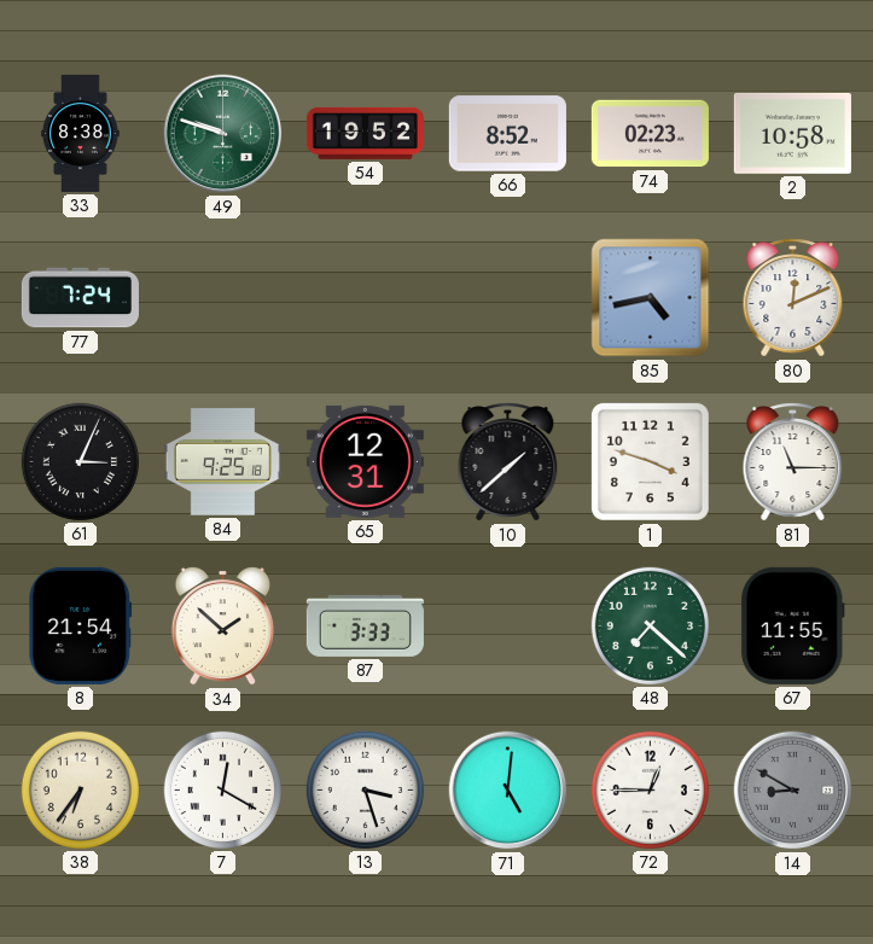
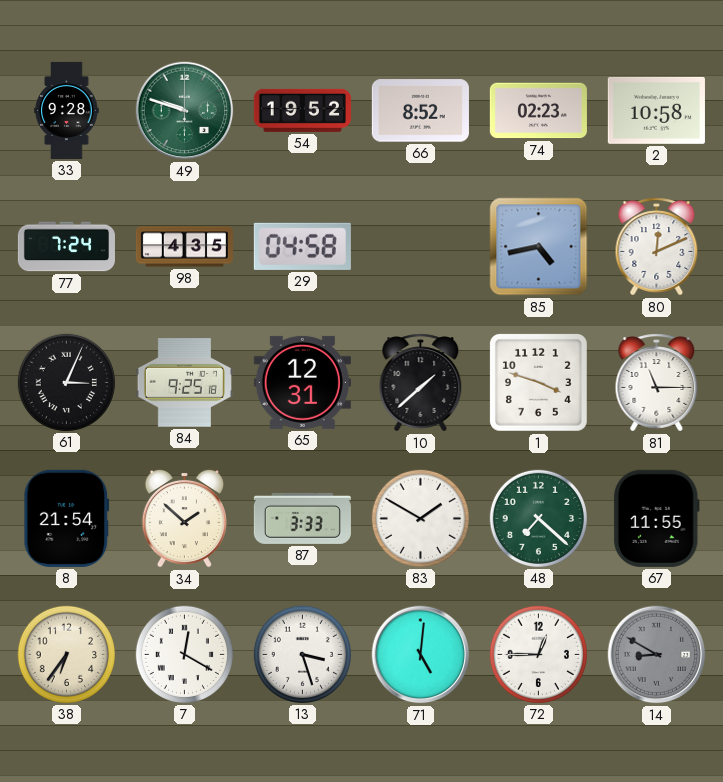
33: 8:38 -> 9:28
98: none -> 4:35
29: none -> 04:58
83: none -> 1:50
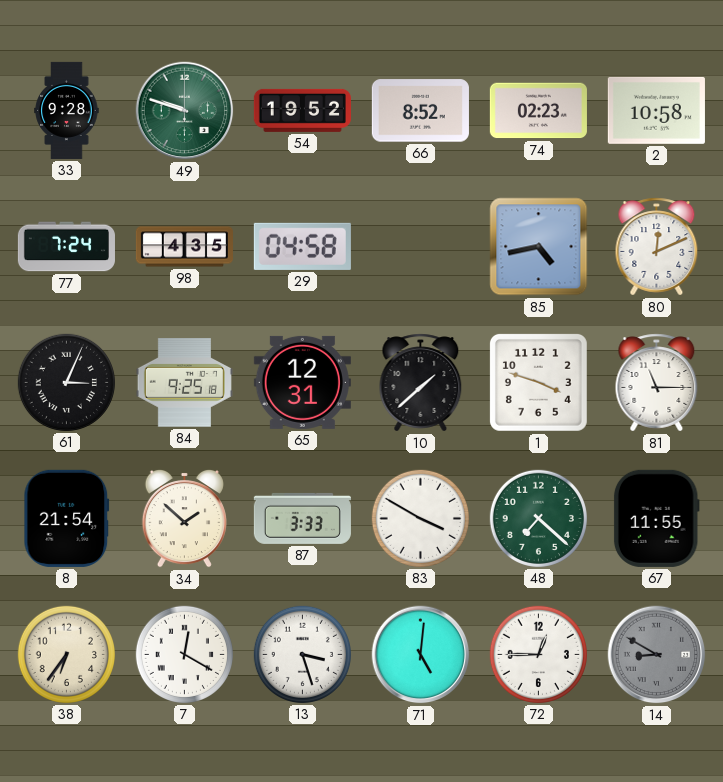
83: 1:50 -> 3:50
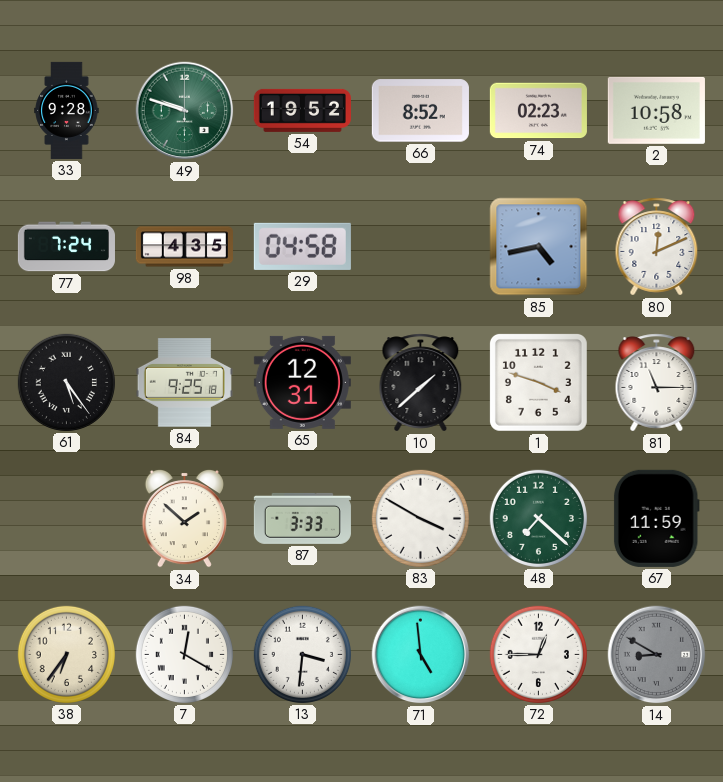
61: 3:04 -> 5:24
8: 21:54 -> none
67: 11:55 -> 11:59
13: 3:27 -> 3:31
71: 5:01 -> 4:59
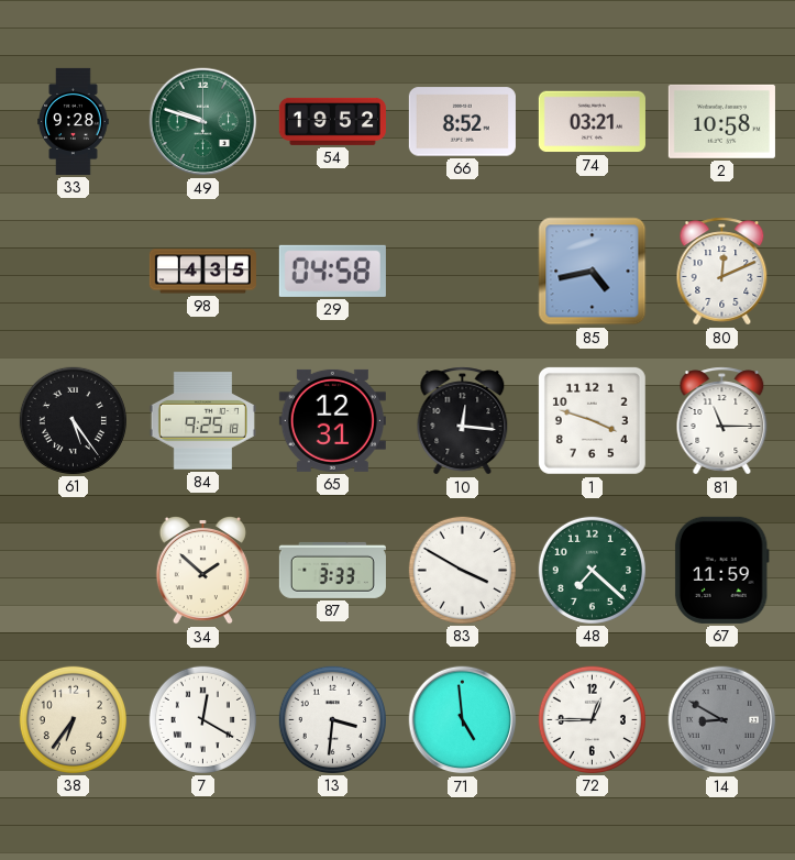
74: 02:23 -> 03:21
77: 7:24 -> none
10: 1:38 -> 12:16
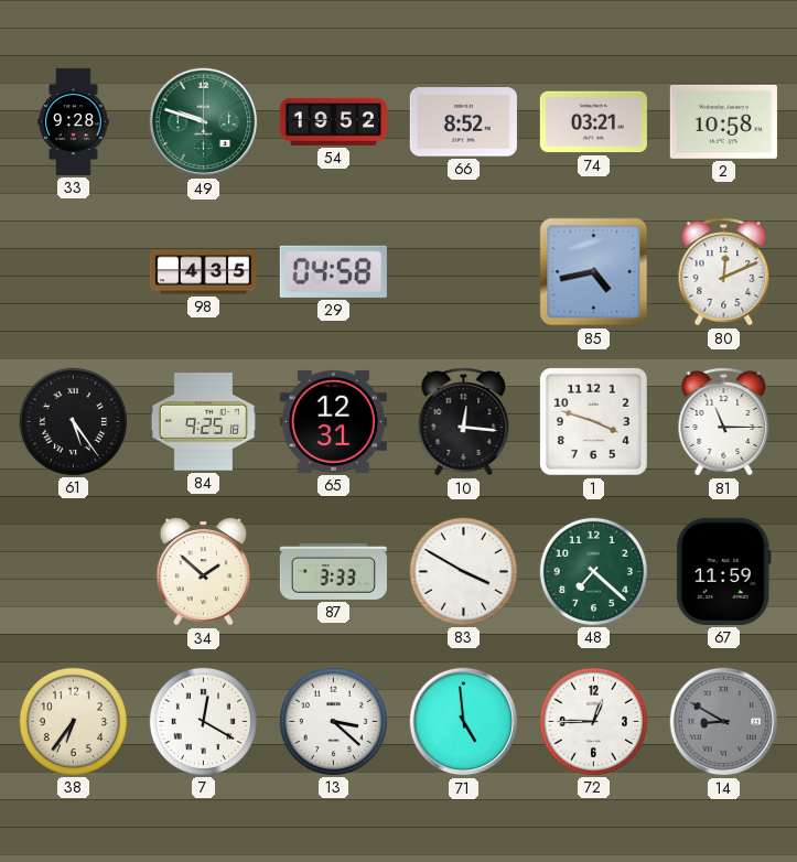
13: 3:31 -> 3:22
